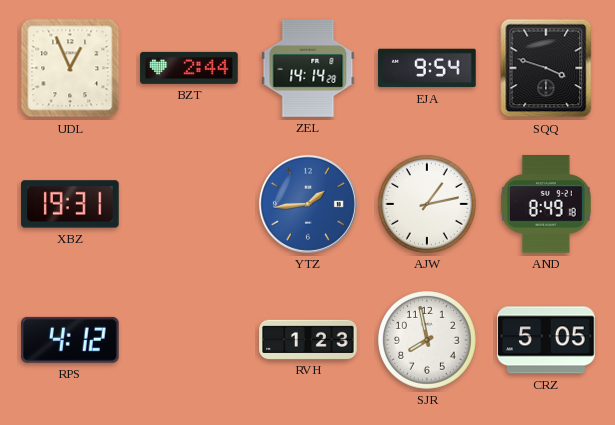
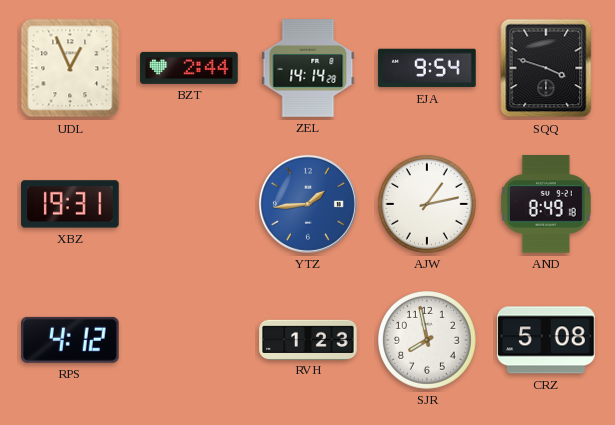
CRZ: 5:05 -> 5:08
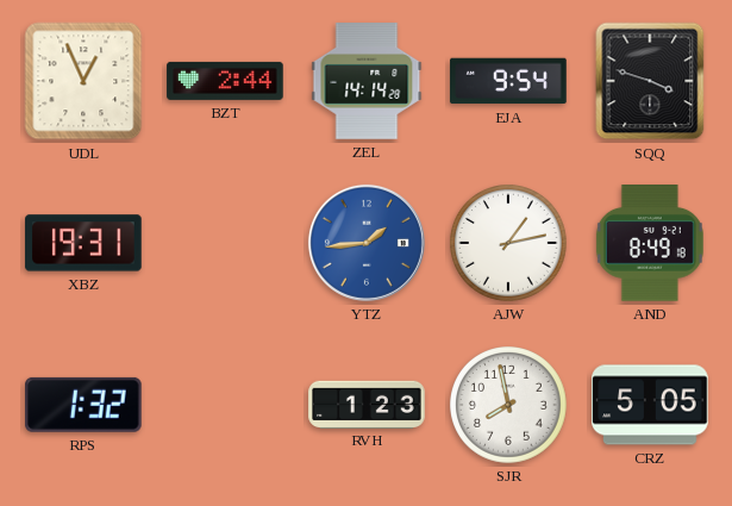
RPS: 4:12 -> 1:32
CRZ: 5:08 -> 5:05
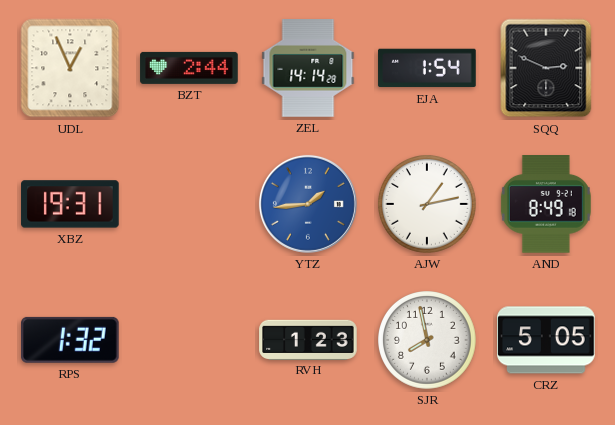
EJA: 9:54 -> 1:54
SQQ: 3:48 -> 2:49
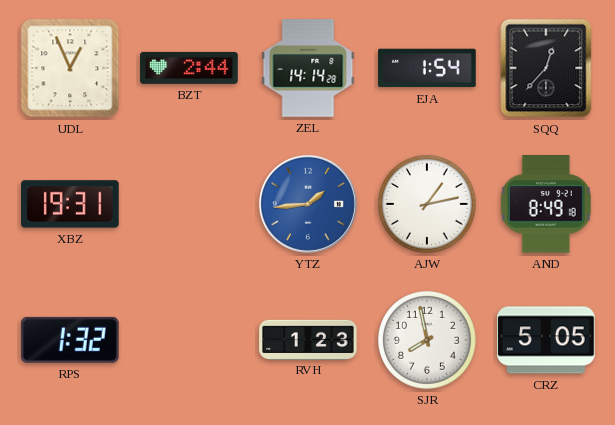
SQQ: 2:49 -> 12:37
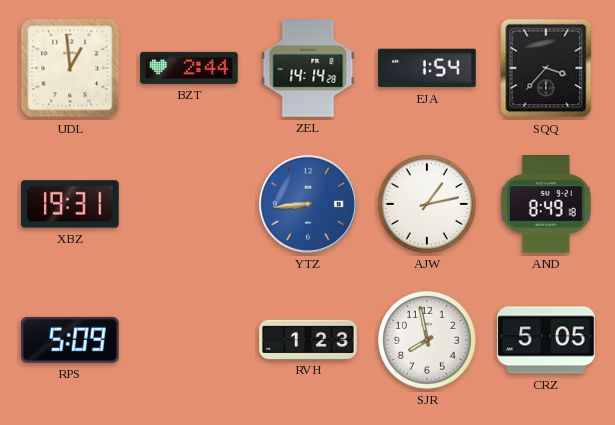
UDL: 12:56 -> 12:59
SQQ: 12:37 -> 3:37
YTZ: 1:44 -> 8:44
RPS: 1:32 -> 5:09
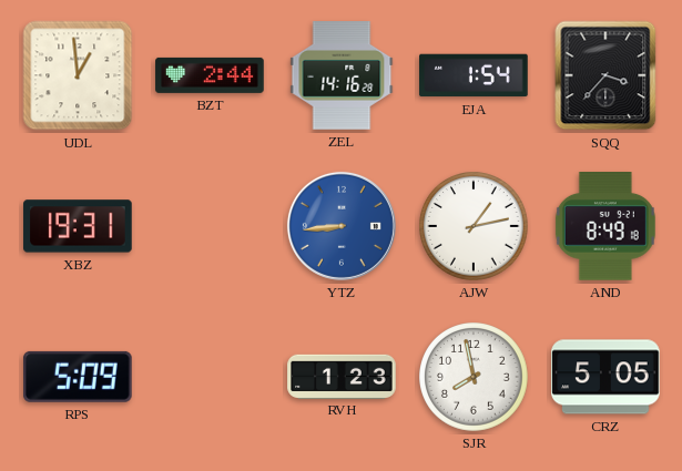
ZEL: 14:14 -> 14:16
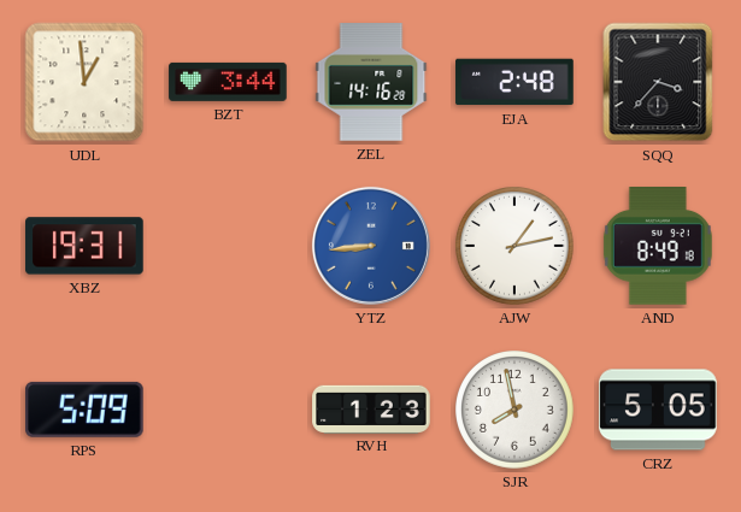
BZT: 2:44 -> 3:44
EJA: 1:54 -> 2:48
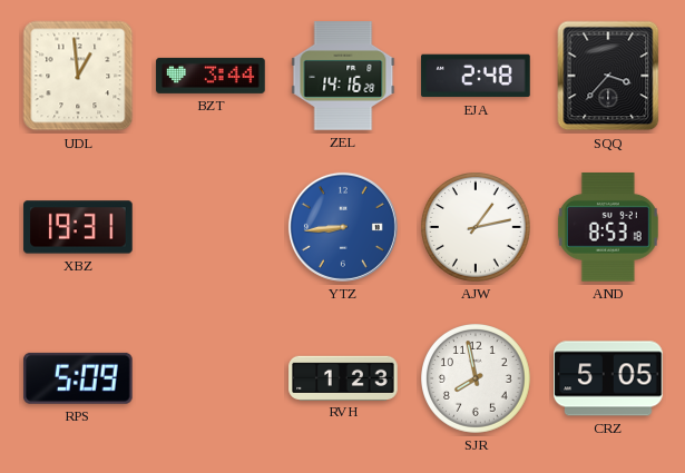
AND: 8:49 -> 8:53
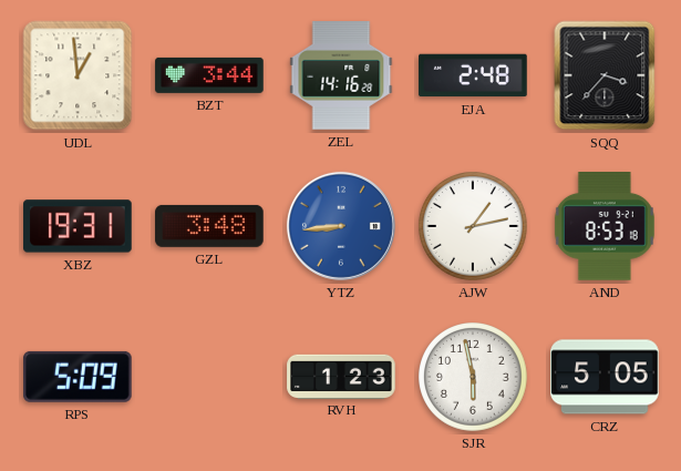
GZL: none -> 3:48
SJR: 7:58 -> 5:58
